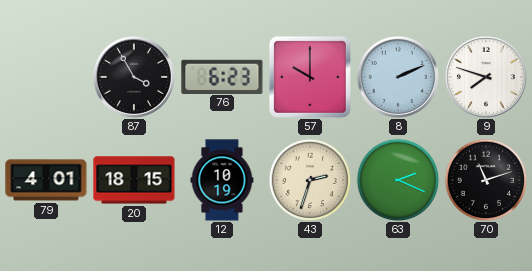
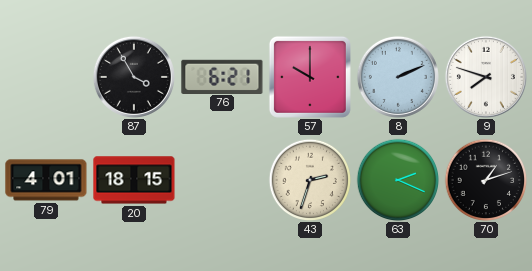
76: 6:23 -> 6:21
12: 10:19 -> none
70: 11:12 -> 1:12
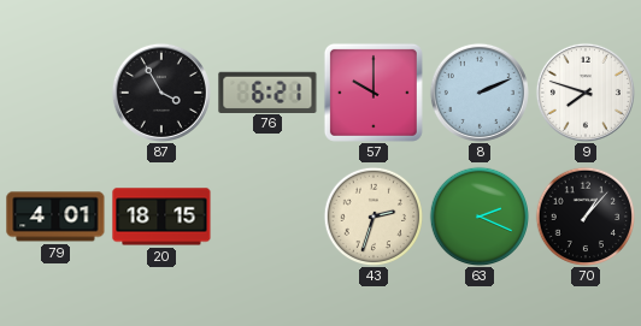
70: 1:12 -> 1:07
